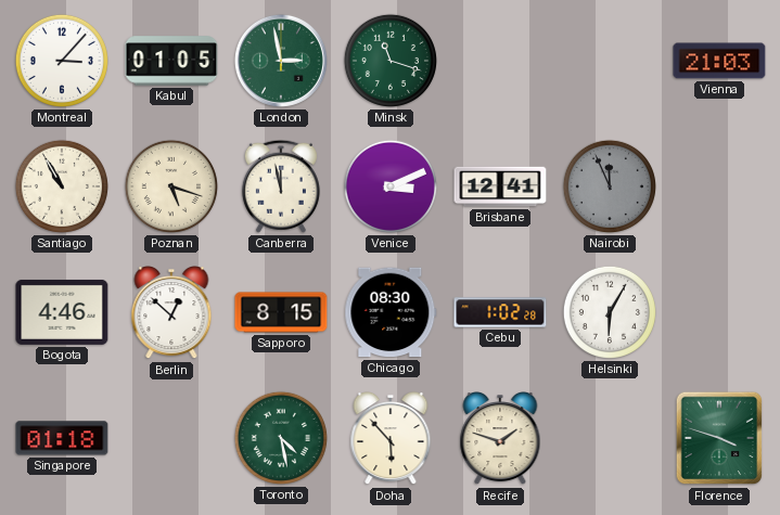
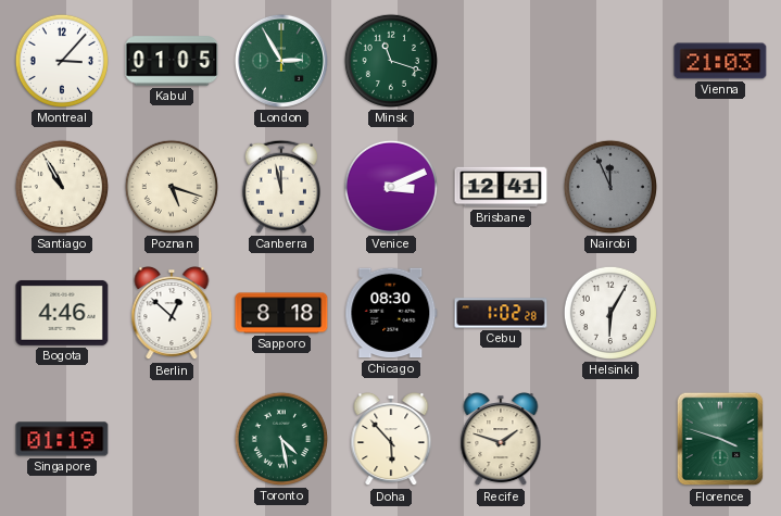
London: 2:58 -> 2:55
Sapporo: 8:15 -> 8:18
Singapore: 01:18 -> 01:19
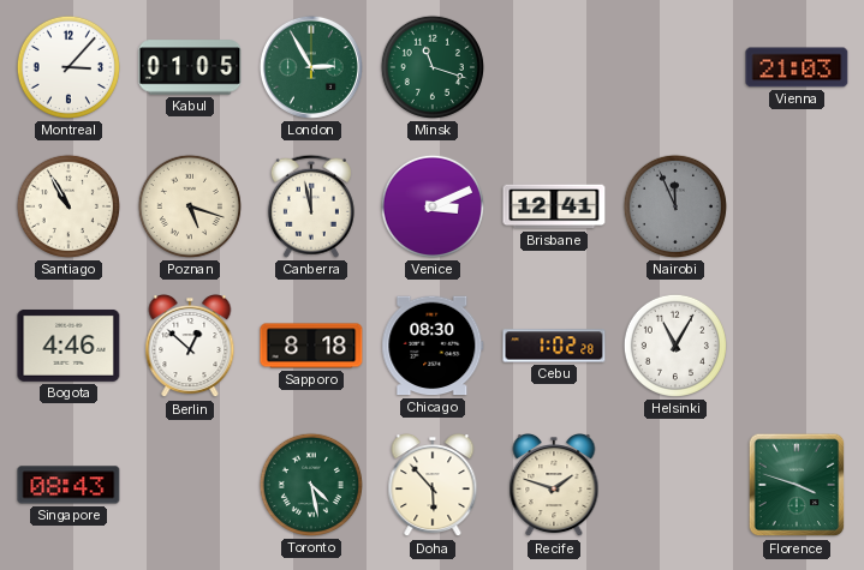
Helsinki: 6:05 -> 11:05
Singapore: 01:19 -> 08:43
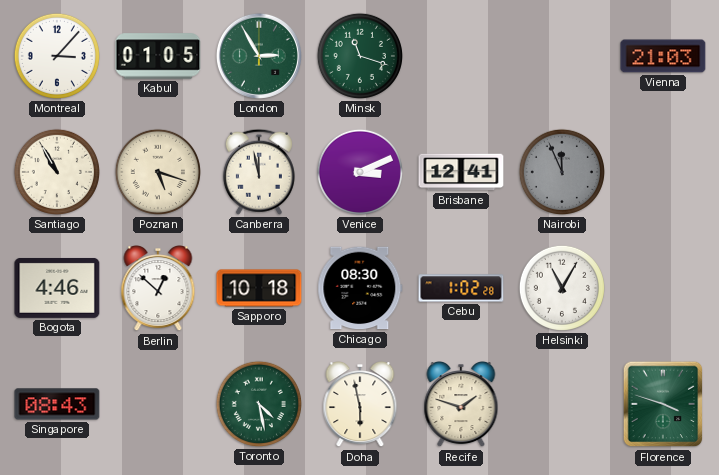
Sapporo: 8:18 -> 10:18
Doha: 5:53 -> 5:58
